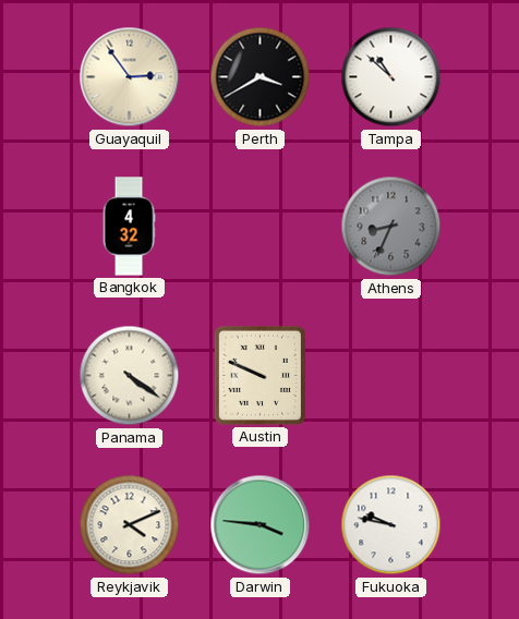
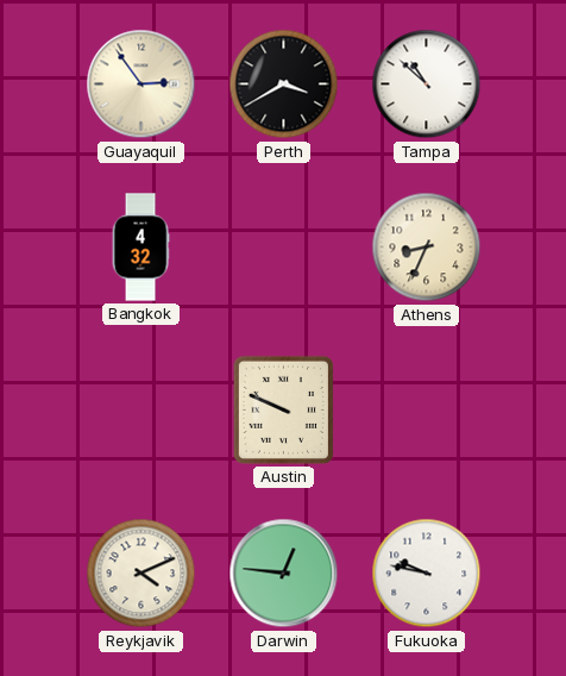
Athens dial: grey -> cream
Panama: 4:21 -> none
Darwin: 3:46 -> 12:46
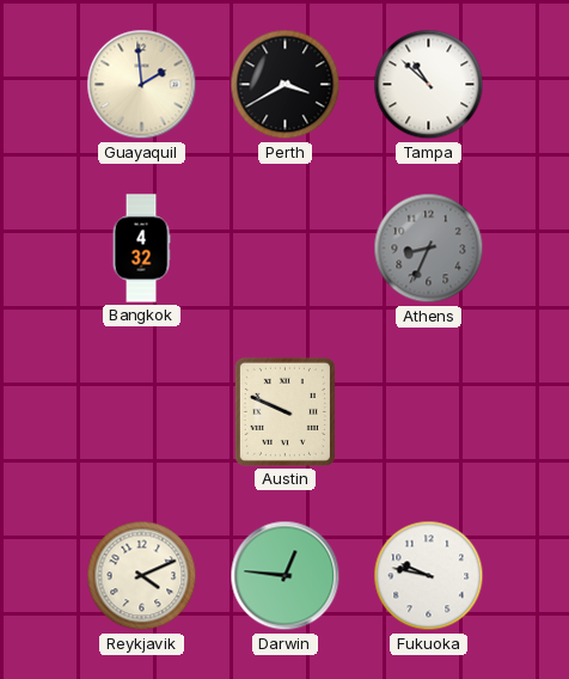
Guayaquil: 2:54 -> 1:59
Athens dial: cream -> grey
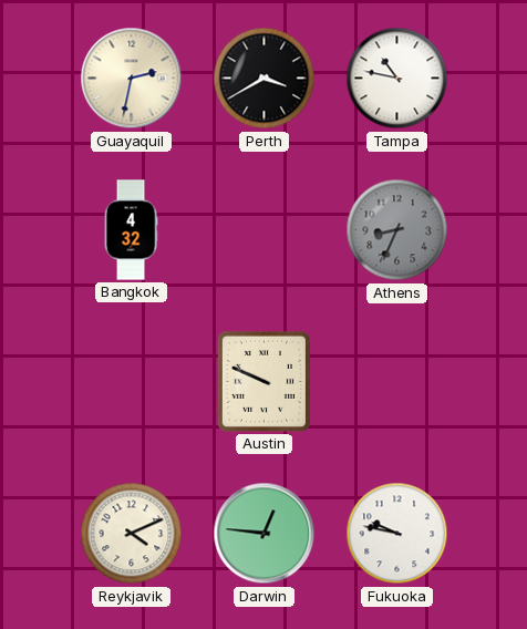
Guayaquil: 1:59 -> 2:32
Tampa: 10:52 -> 10:47
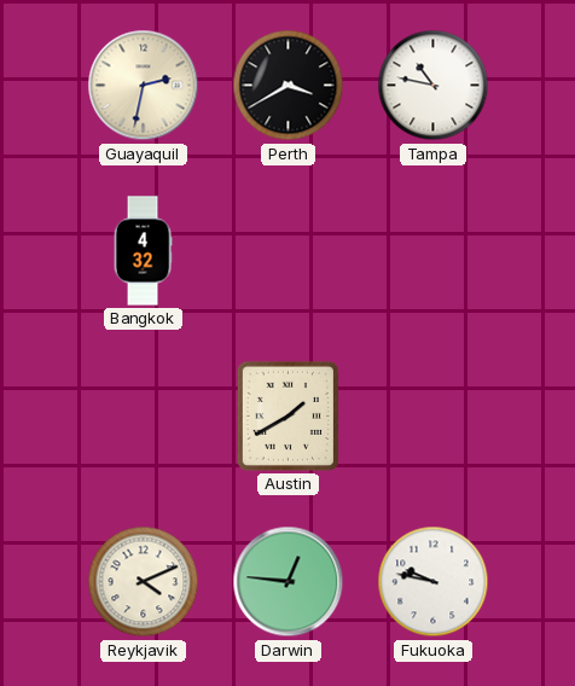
Athens: 8:34 -> none
Austin: 9:49 -> 1:40
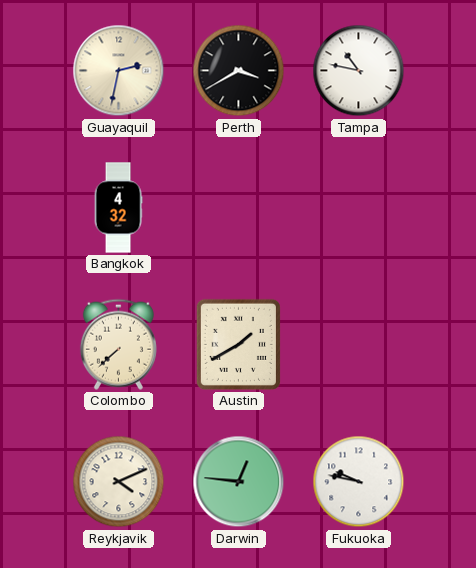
Colombo: none -> 7:38
